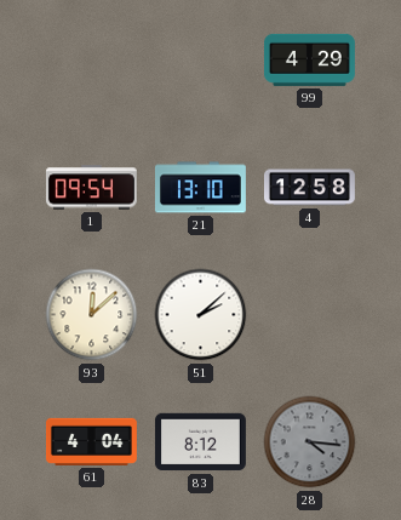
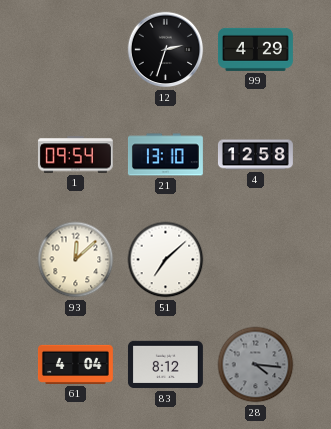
12: none -> 2:33
51: 2:08 -> 7:08
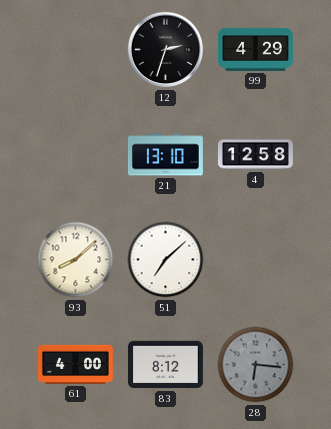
1: 09:54 -> none
93: 12:08 -> 8:08
61: 4:04 -> 4:00
28: 4:16 -> 6:16
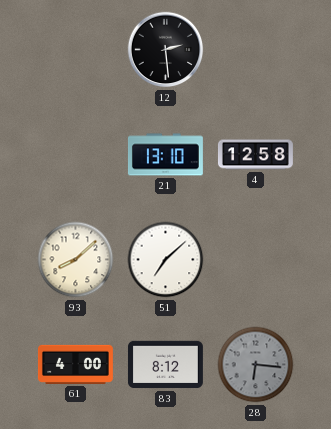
12: 2:33 -> 2:29
99: 4:29 -> none
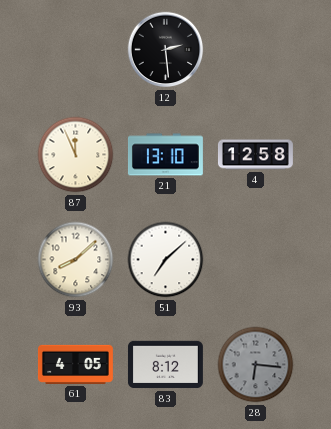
87: none -> 11:56
61: 4:00 -> 4:05
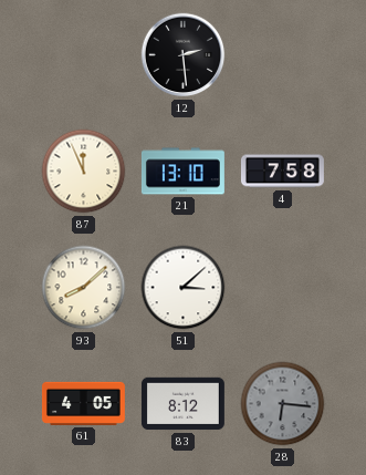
4: 12:58 -> 7:58
51: 7:08 -> 3:08
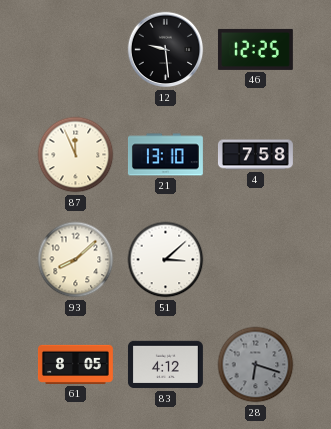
12: 2:29 -> 9:29
46: none -> 12:25
61: 4:05 -> 8:05
83: 8:12 -> 4:12
28: 6:16 -> 6:18
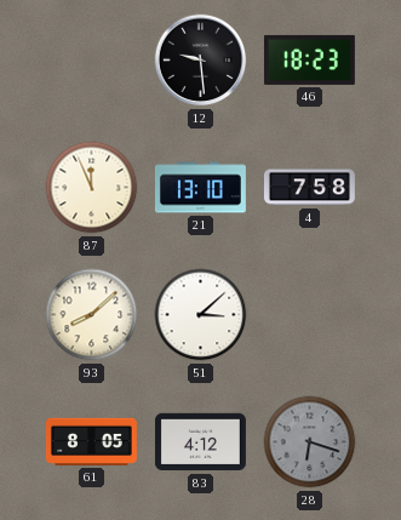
46: 12:25 -> 18:23
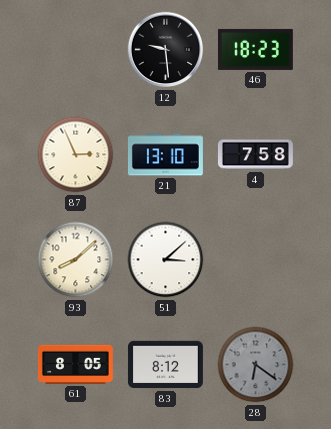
87: 11:56 -> 2:56
83: 4:12 -> 8:12
28: 6:18 -> 6:21
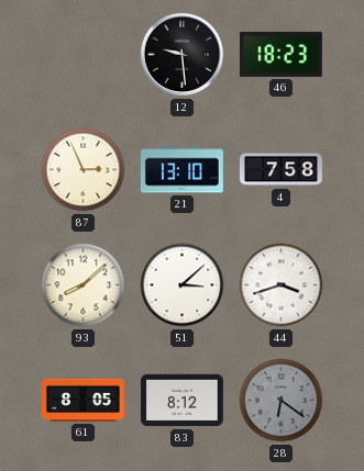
44: none -> 3:42
